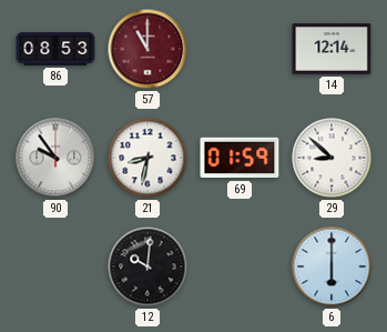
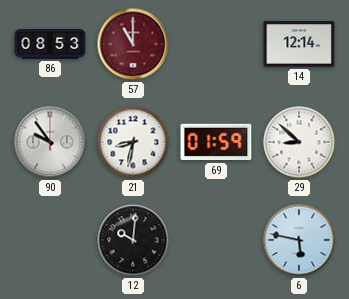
6: 6:00 -> 5:47
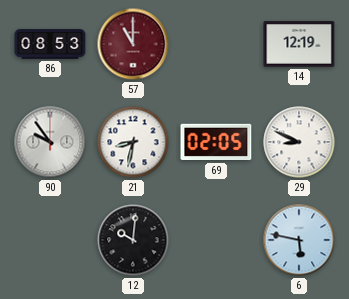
14: 12:14 -> 12:19
69: 01:59 -> 02:05
29: 8:52 -> 8:49
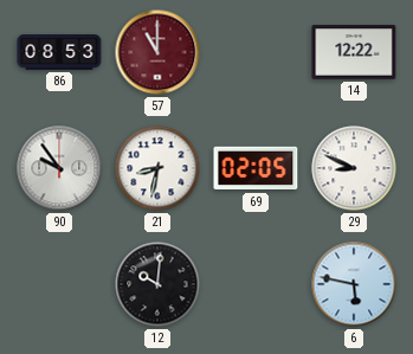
14: 12:19 -> 12:22
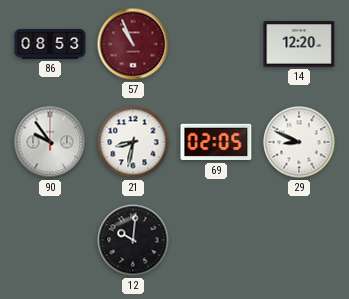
57: 11:00 -> 10:56
14: 12:22 -> 12:20
6: 5:47 -> none
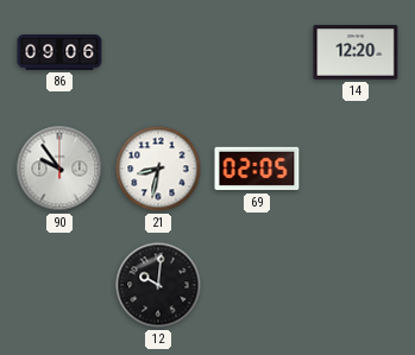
86: 08:53 -> 09:06
57: 10:56 -> none
29: 8:49 -> none
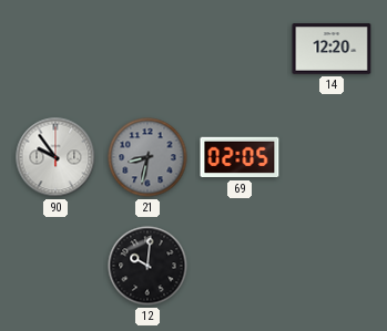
86: 09:06 -> none
21 dial: white -> grey
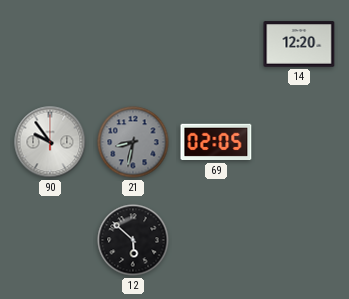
12: 10:01 -> 5:52
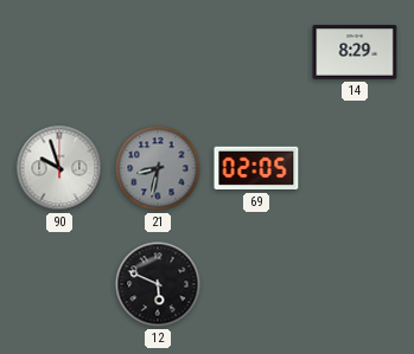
14: 12:20 -> 8:29
90: 9:54 -> 9:57
12: 5:52 -> 5:49
